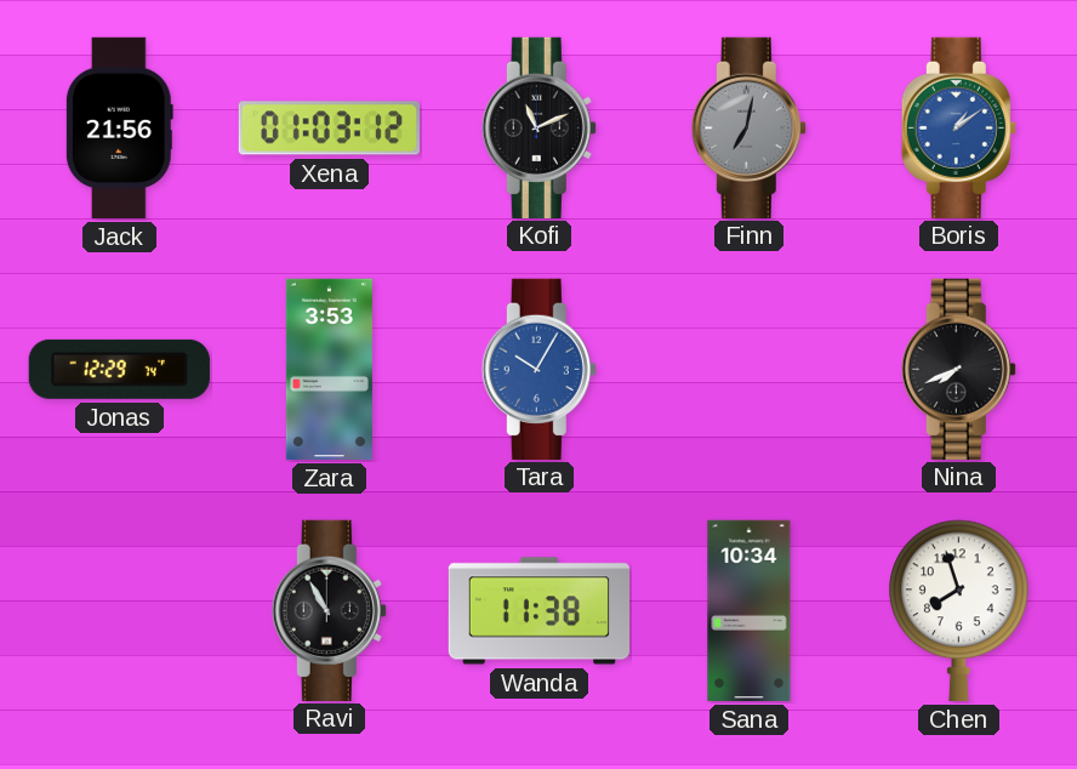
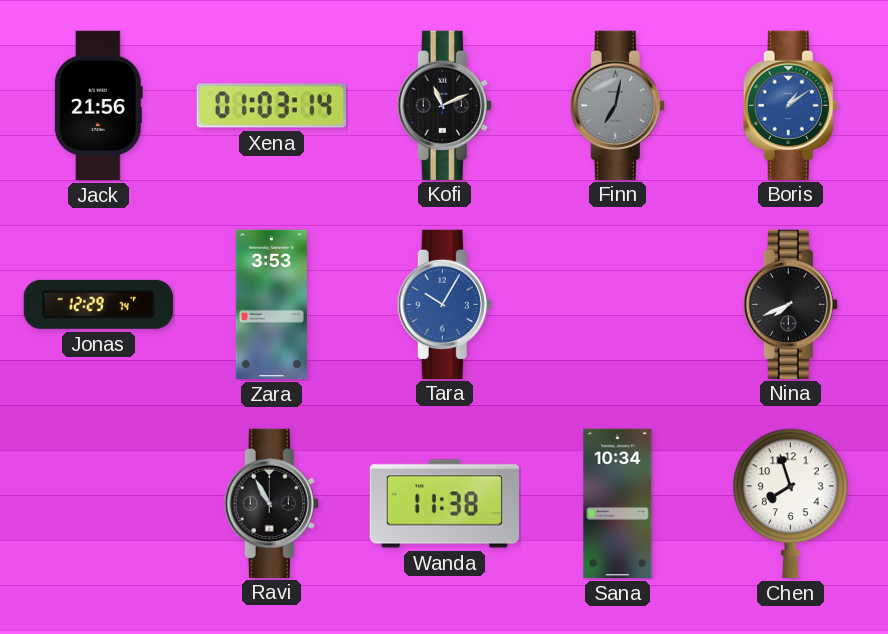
Xena: 01:03:12 -> 01:03:14
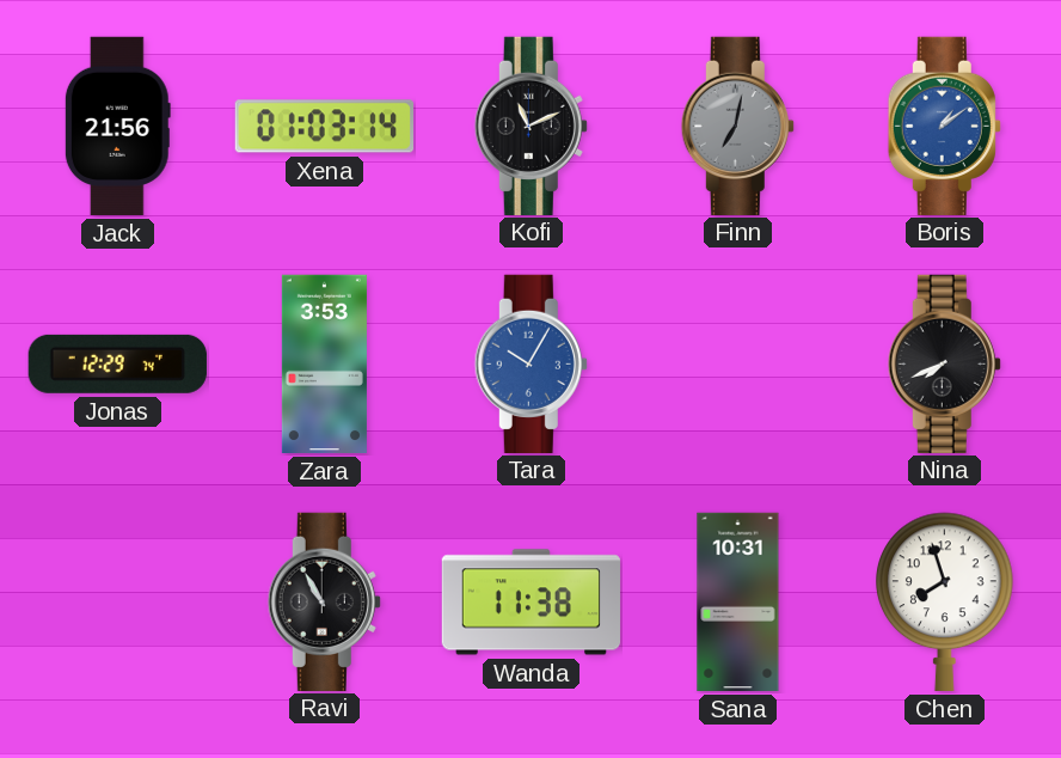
Sana: 10:34 -> 10:31
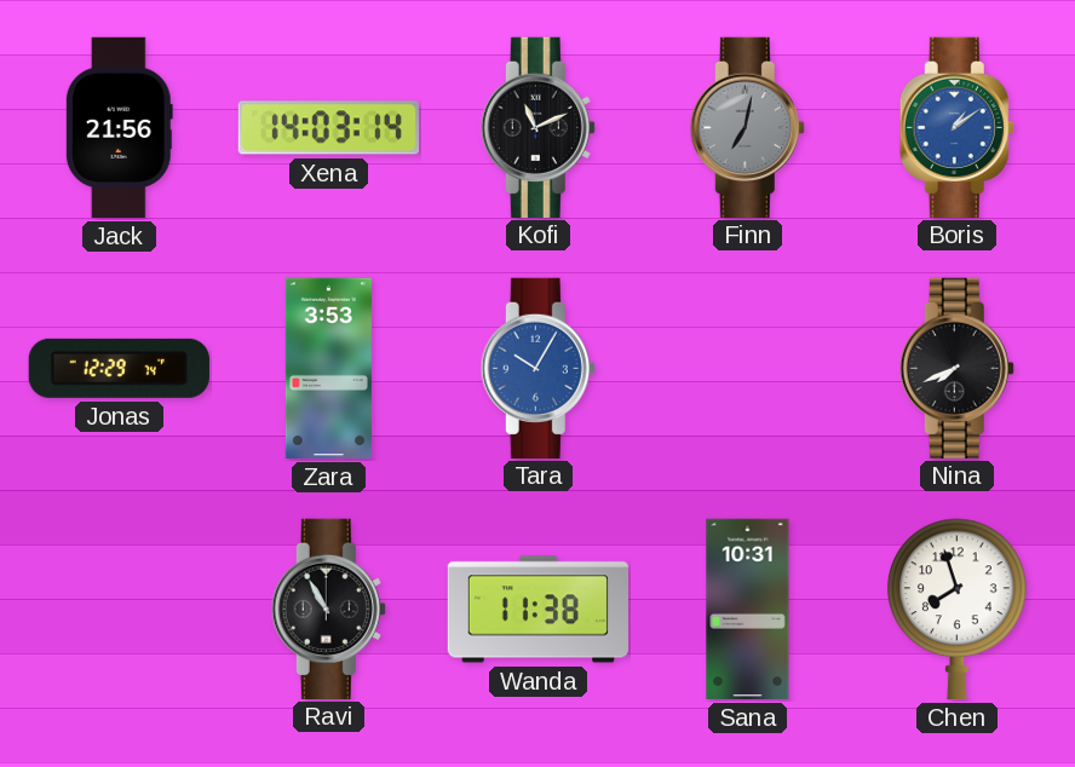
Xena: 01:03 -> 14:03
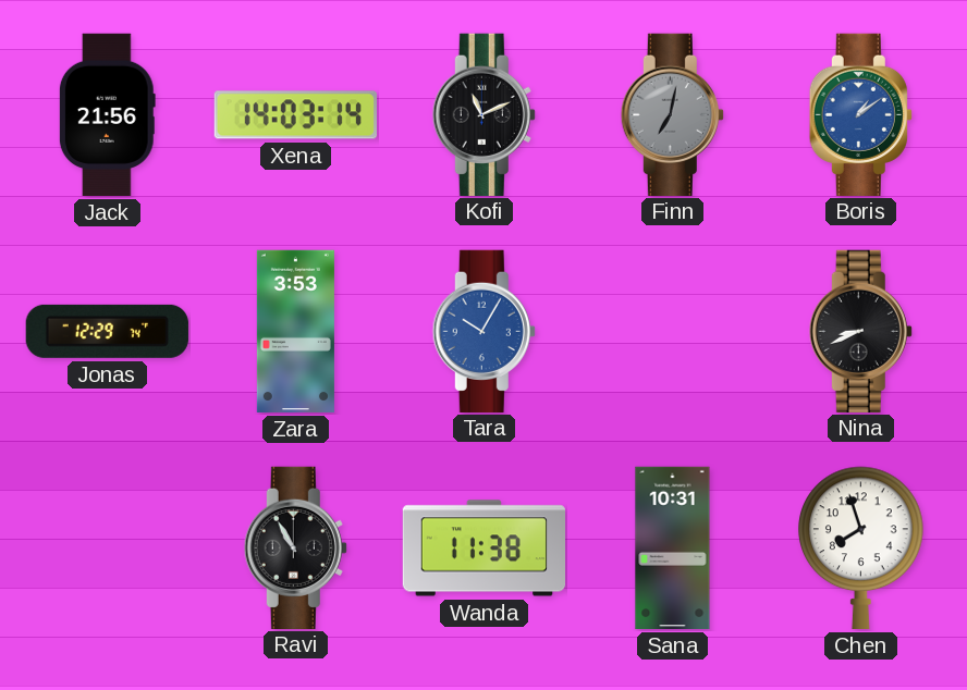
Nina: 7:41 -> 8:41
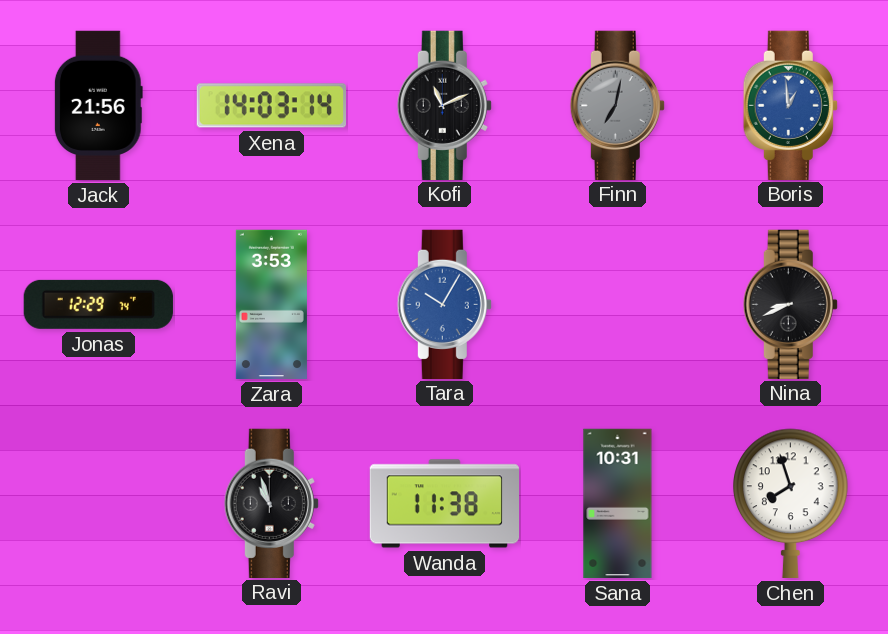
Boris: 1:09 -> 12:59
Ravi: 10:55 -> 10:57
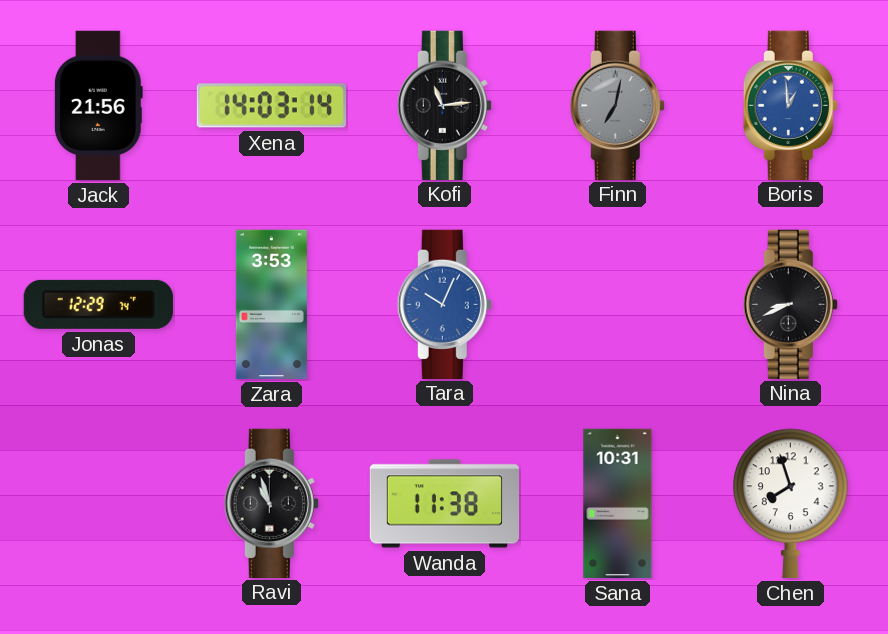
Kofi: 11:11 -> 11:14
Tara: 10:05 -> 10:04
